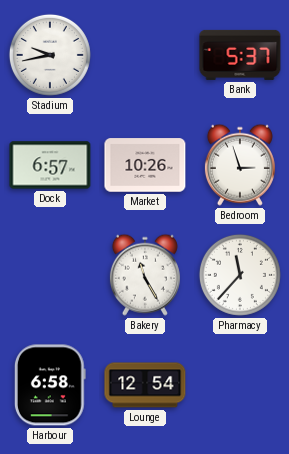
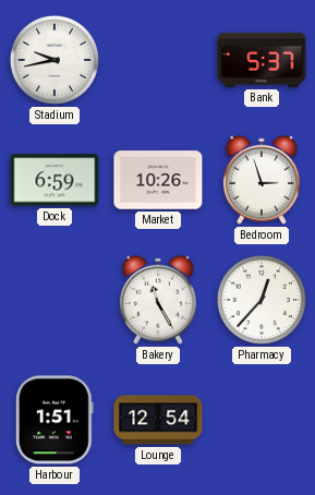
Dock: 6:57 -> 6:59
Pharmacy: 11:37 -> 12:37
Harbour: 6:58 -> 1:51
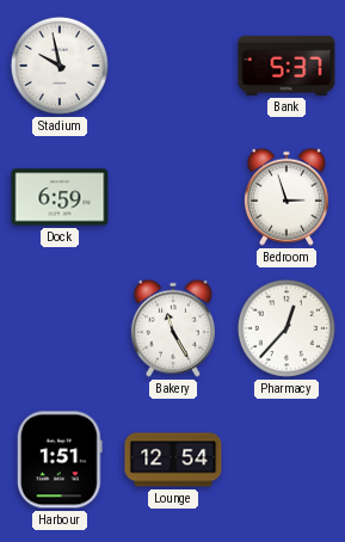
Stadium: 9:43 -> 9:58
Market: 10:26 -> none
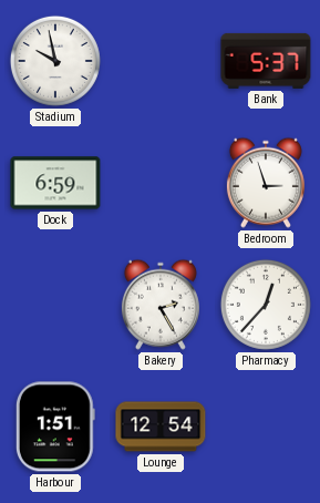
Bakery: 11:25 -> 2:25
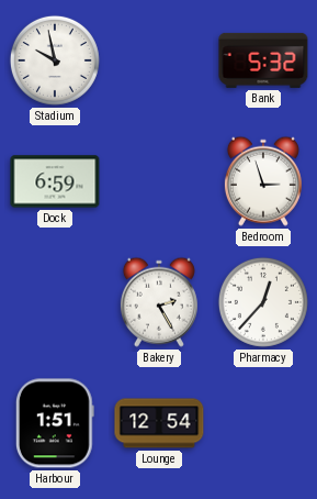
Bank: 5:37 -> 5:32
